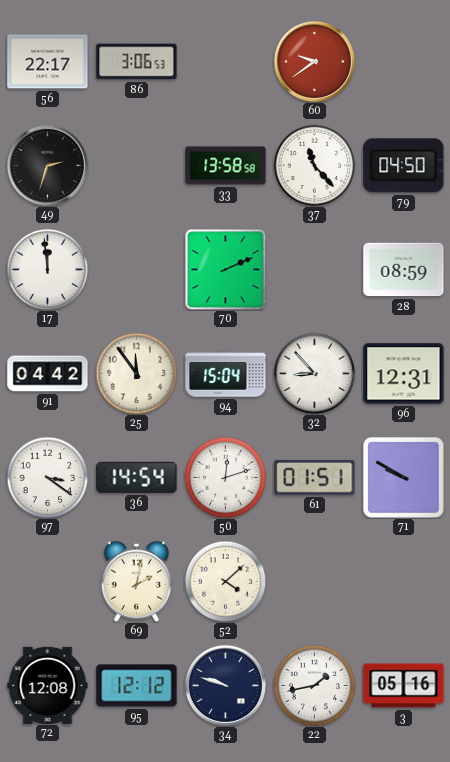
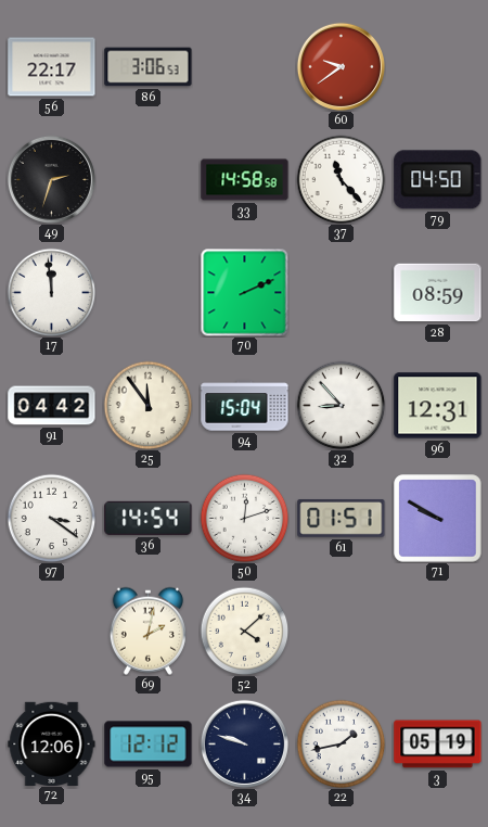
33: 13:58 -> 14:58
72: 12:08 -> 12:06
3: 05:16 -> 05:19
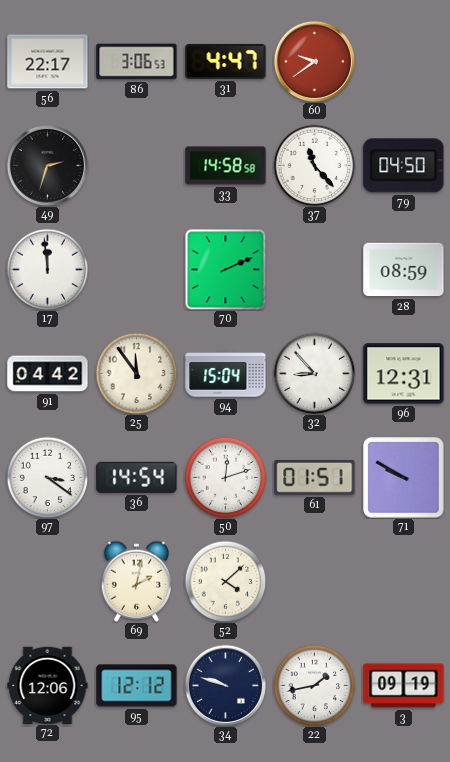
31: none -> 4:47
3: 05:19 -> 09:19
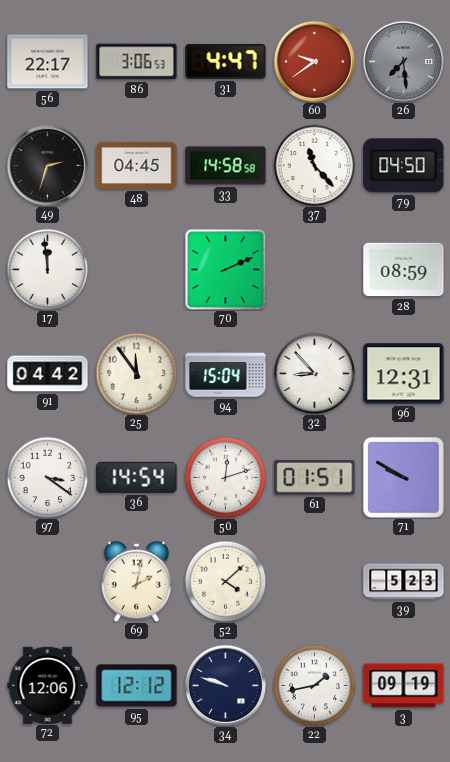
26: none -> 7:29
48: none -> 04:45
39: none -> 5:23
